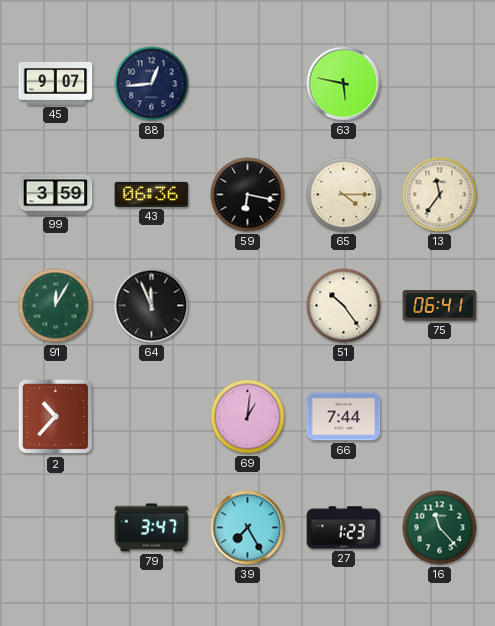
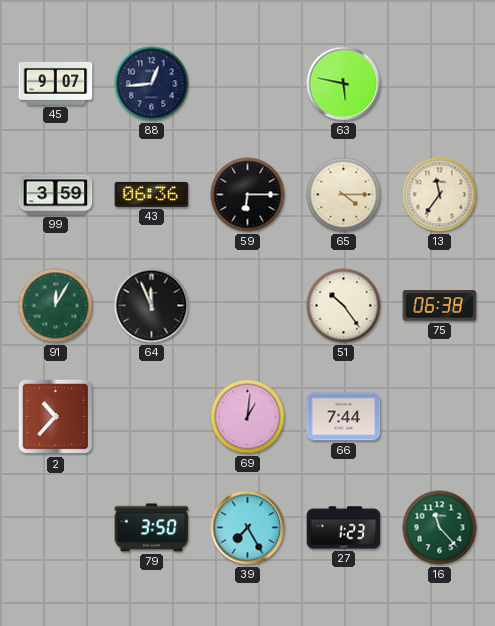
59: 6:17 -> 6:15
75: 06:41 -> 06:38
79: 3:47 -> 3:50
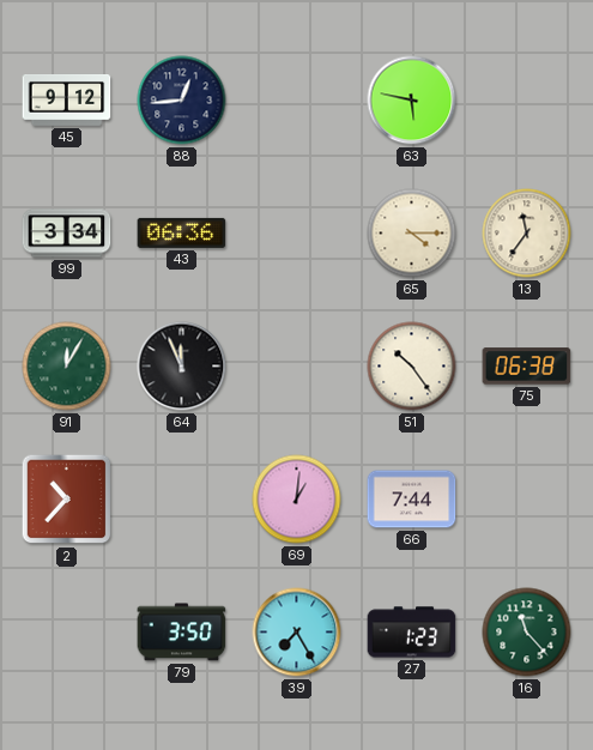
45: 9:07 -> 9:12
99: 3:59 -> 3:34
59: 6:15 -> none
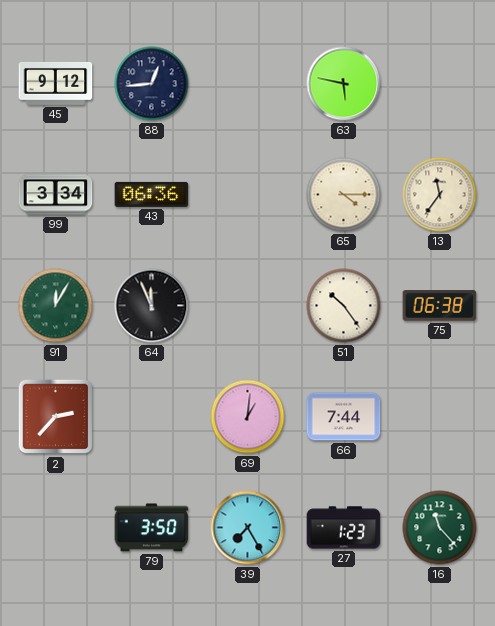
2: 10:37 -> 2:37
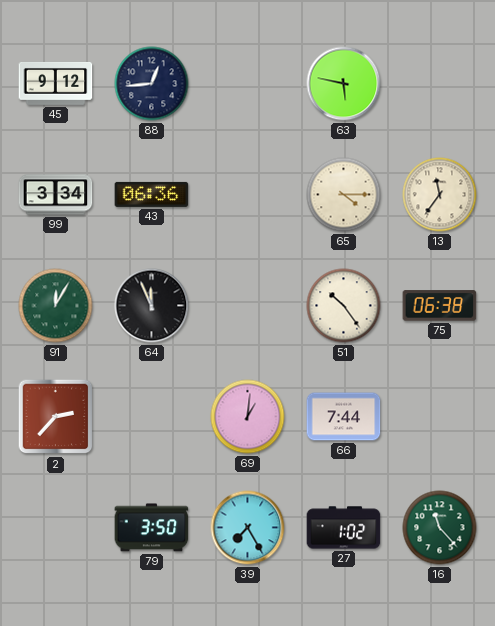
27: 1:23 -> 1:02
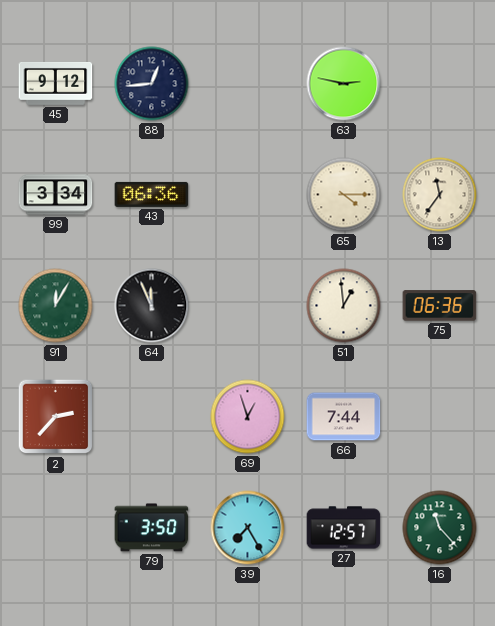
63: 5:47 -> 2:47
51: 10:24 -> 12:59
75: 06:38 -> 06:36
69: 1:01 -> 12:57
27: 1:02 -> 12:57
